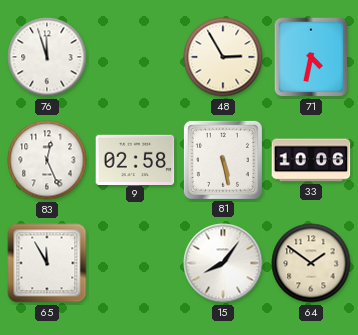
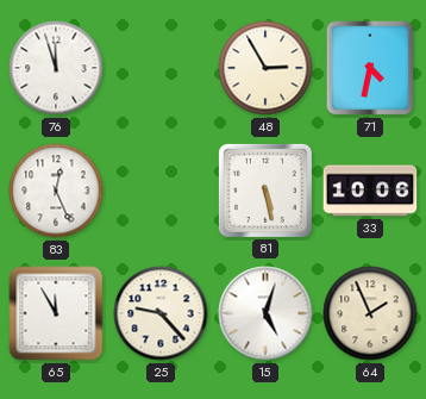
9: 02:58 -> none
25: none -> 9:23
15: 8:06 -> 5:03
64: 1:51 -> 1:56
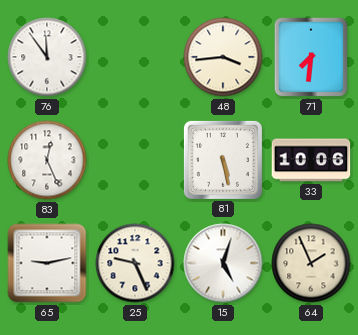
76: 11:57 -> 11:54
48: 2:55 -> 3:44
71: 4:32 -> 7:31
65: 11:55 -> 9:13
25: 9:23 -> 9:26
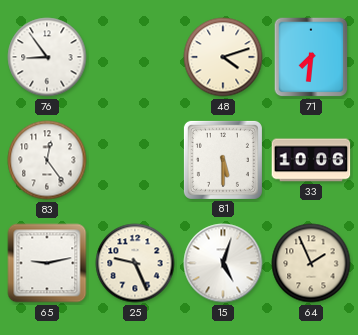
76: 11:54 -> 8:54
48: 3:44 -> 4:12
83: 12:26 -> 12:24
81: 5:28 -> 5:30
